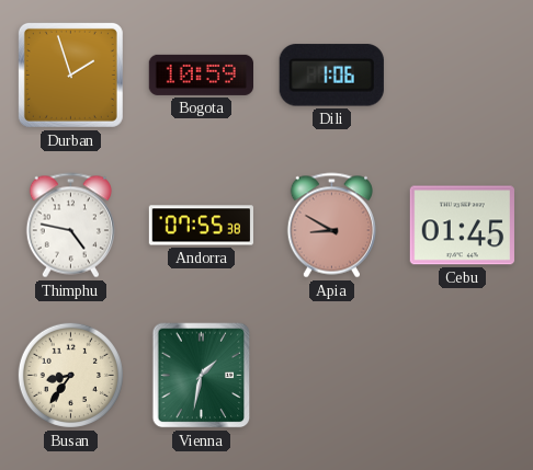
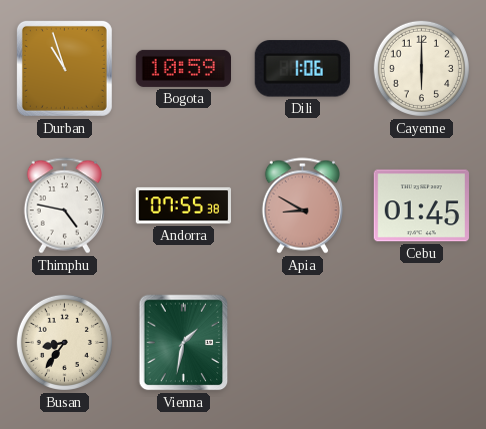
Durban: 1:57 -> 10:57
Cayenne: none -> 6:00
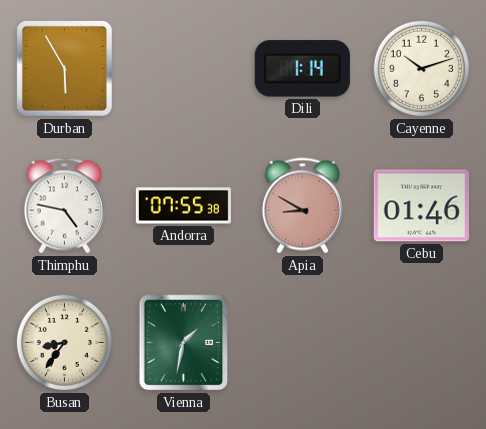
Durban: 10:57 -> 5:55
Bogota: 10:59 -> none
Dili: 1:06 -> 1:14
Cayenne: 6:00 -> 10:12
Cebu: 01:45 -> 01:46
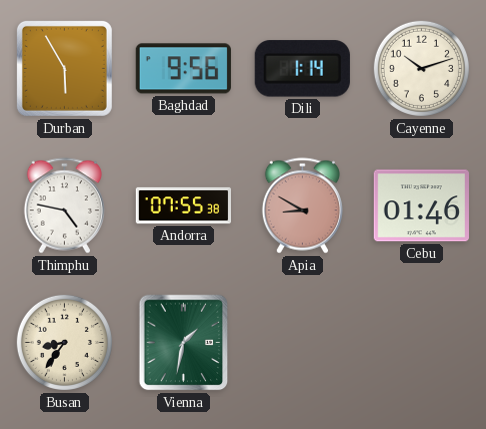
Baghdad: none -> 9:56
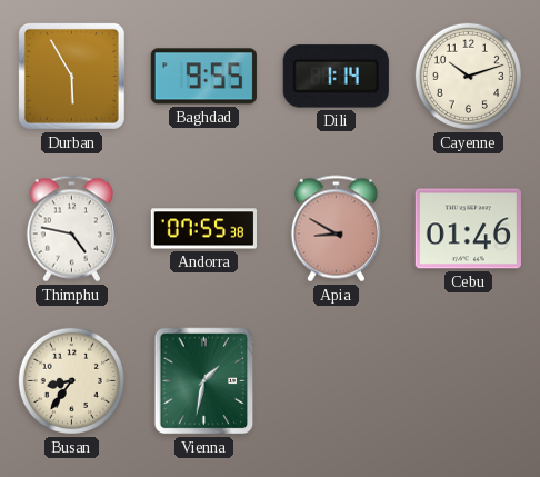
Baghdad: 9:56 -> 9:55
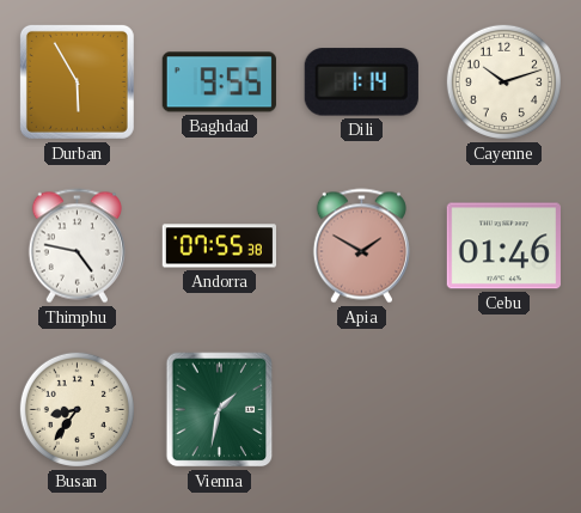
Apia: 8:50 -> 1:50
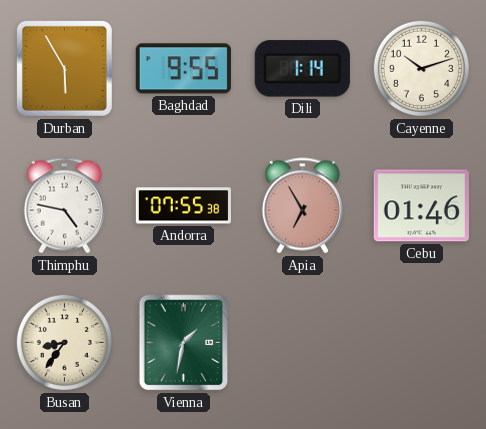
Apia: 1:50 -> 6:55
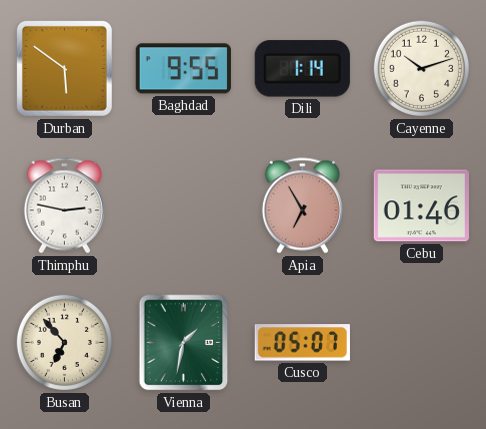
Durban: 5:55 -> 5:51
Thimphu: 4:47 -> 2:47
Andorra: 07:55 -> none
Busan: 8:36 -> 6:53
Cusco: none -> 05:07
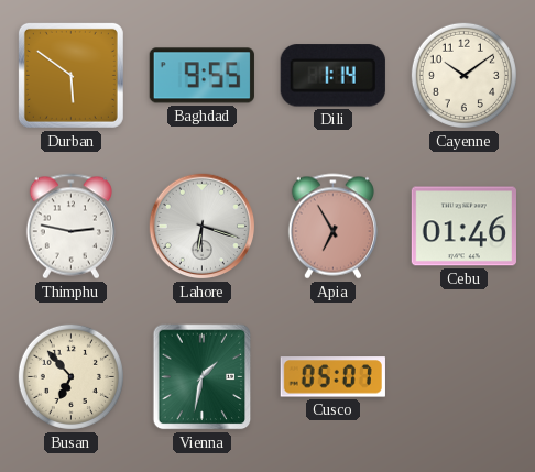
Cayenne: 10:12 -> 10:09
Lahore: none -> 6:18
